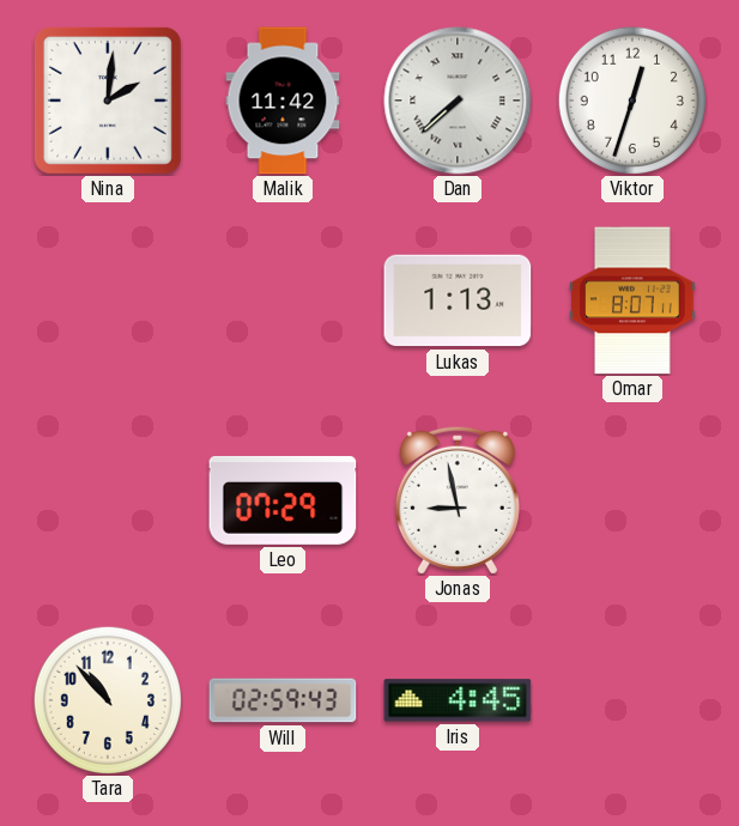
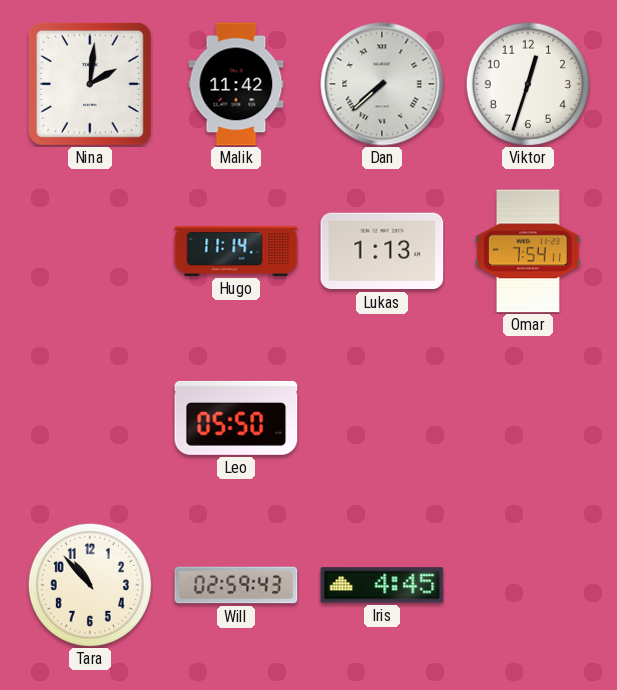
Hugo: none -> 11:14
Omar: 8:07 -> 7:54
Leo: 07:29 -> 05:50
Jonas: 8:58 -> none
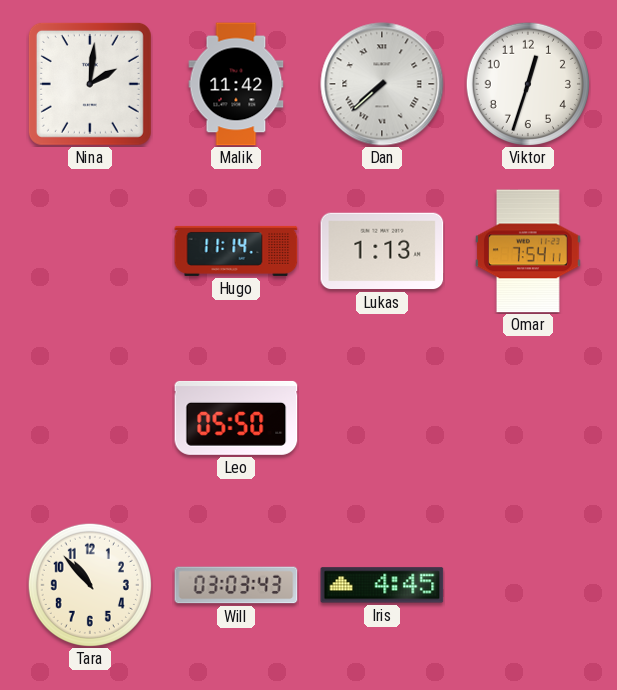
Will: 02:59 -> 03:03
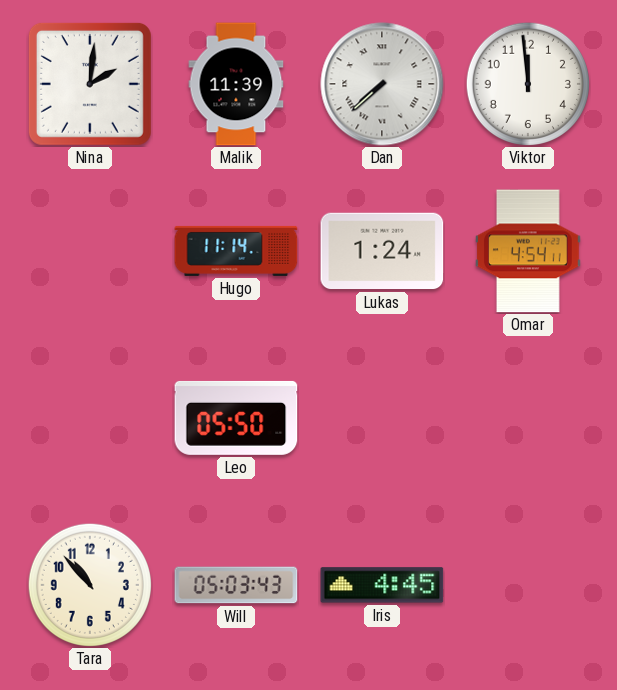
Malik: 11:42 -> 11:39
Viktor: 12:33 -> 11:59
Lukas: 1:13 -> 1:24
Omar: 7:54 -> 4:54
Will: 03:03 -> 05:03
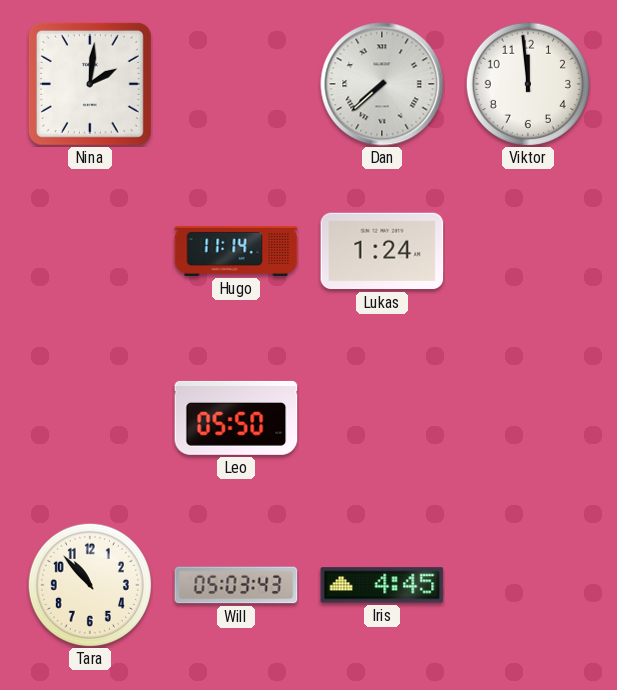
Malik: 11:39 -> none
Omar: 4:54 -> none
